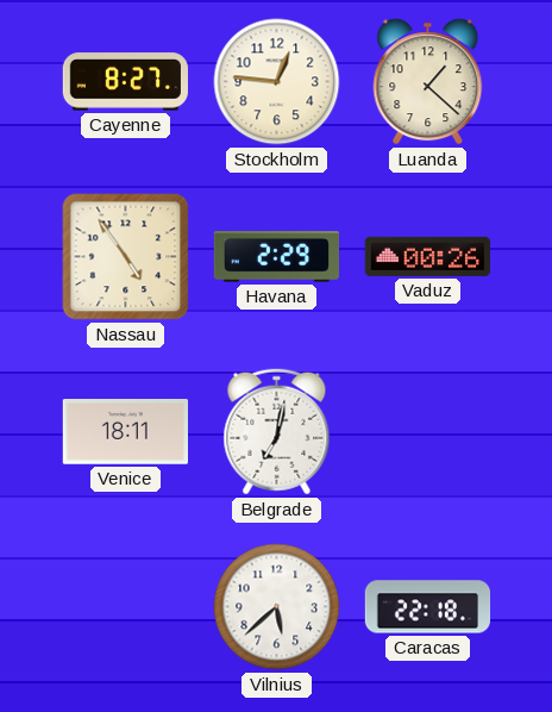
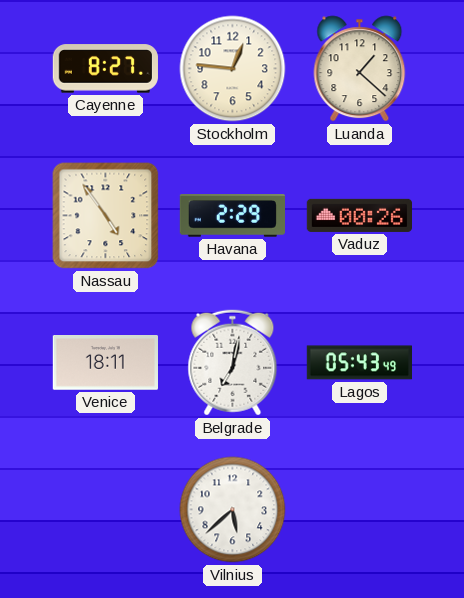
Lagos: none -> 05:43
Caracas: 22:18 -> none
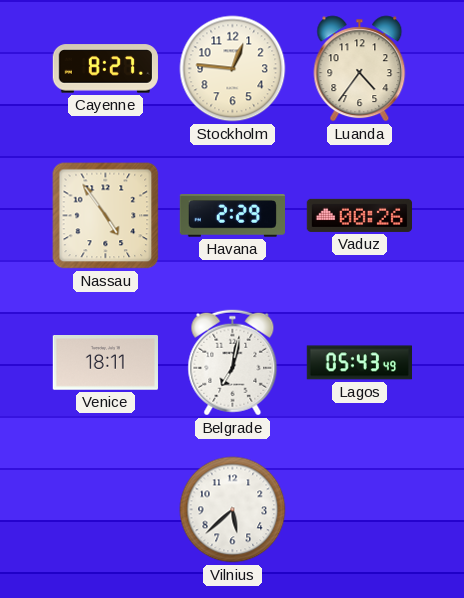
Luanda: 1:22 -> 4:36
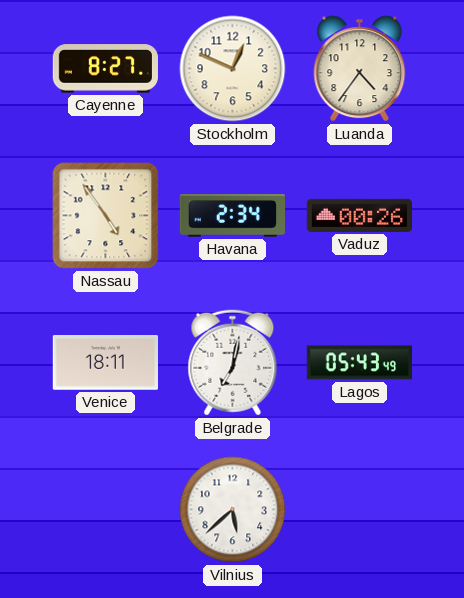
Stockholm: 12:46 -> 12:49
Havana: 2:29 -> 2:34
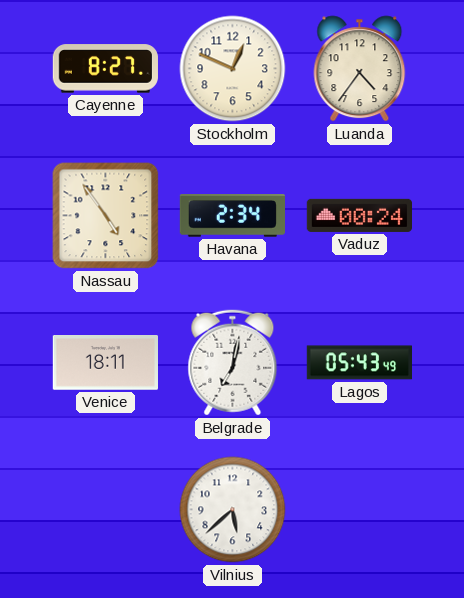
Vaduz: 00:26 -> 00:24
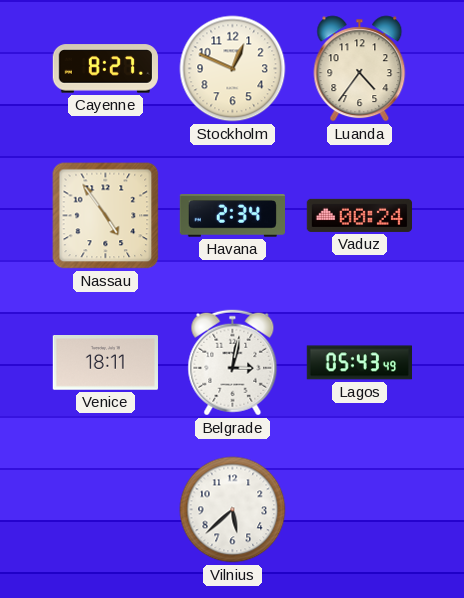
Belgrade: 7:02 -> 3:02
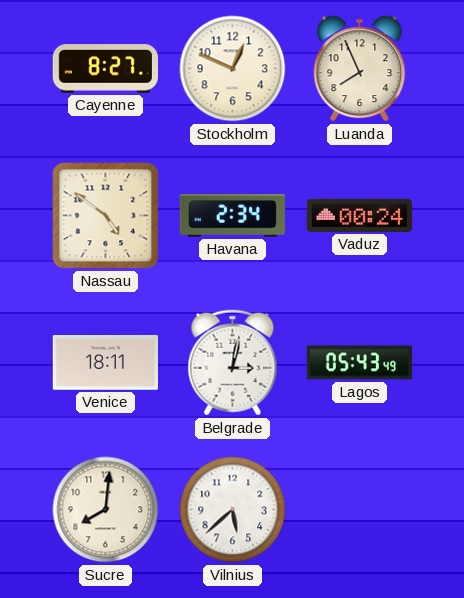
Luanda: 4:36 -> 7:56
Nassau: 4:54 -> 4:51
Sucre: none -> 8:01
